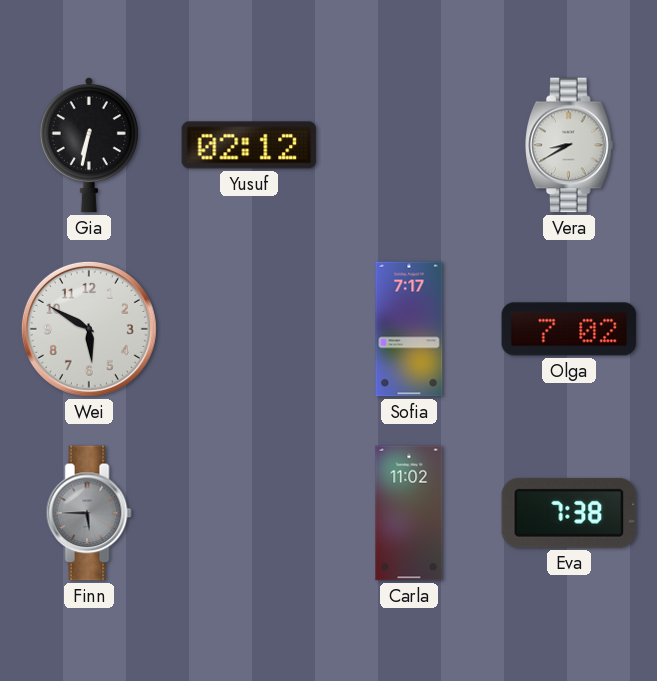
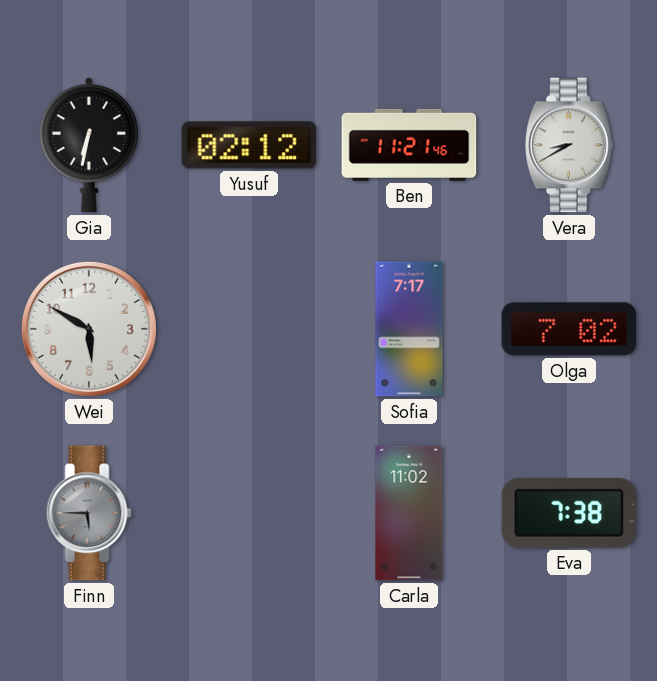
Ben: none -> 11:21
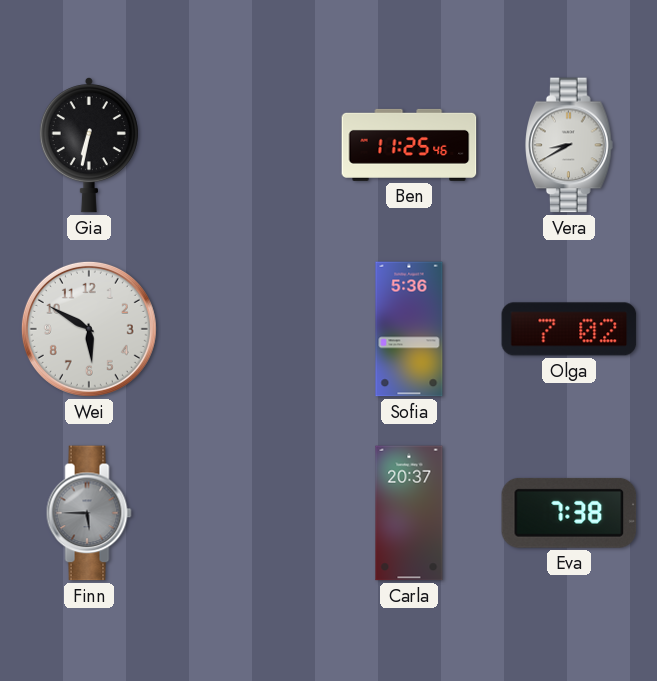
Yusuf: 02:12 -> none
Ben: 11:21 -> 11:25
Sofia: 7:17 -> 5:36
Carla: 11:02 -> 20:37
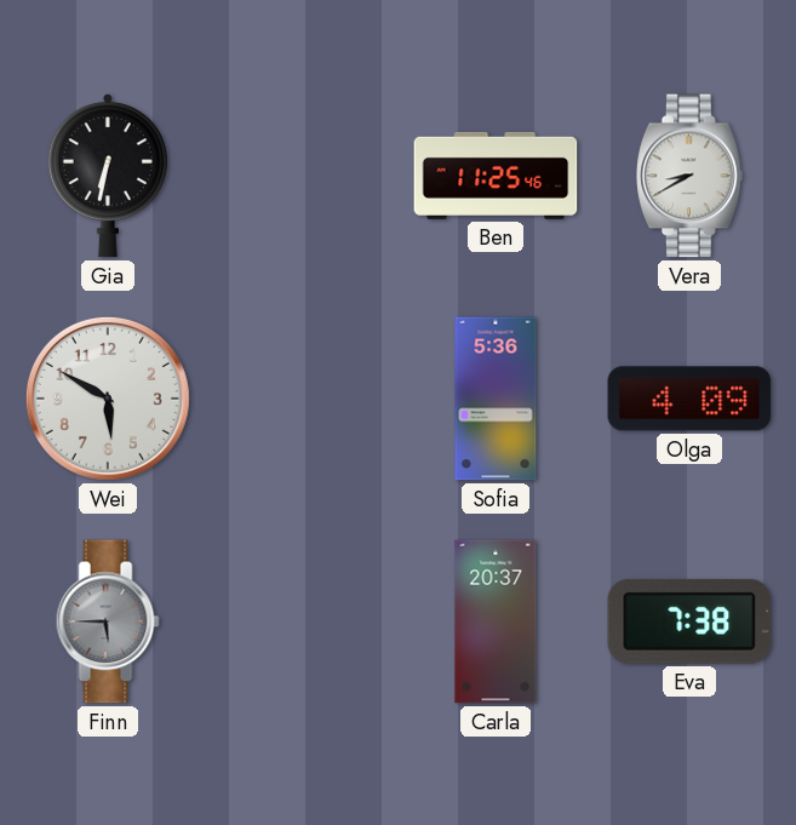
Olga: 7:02 -> 4:09
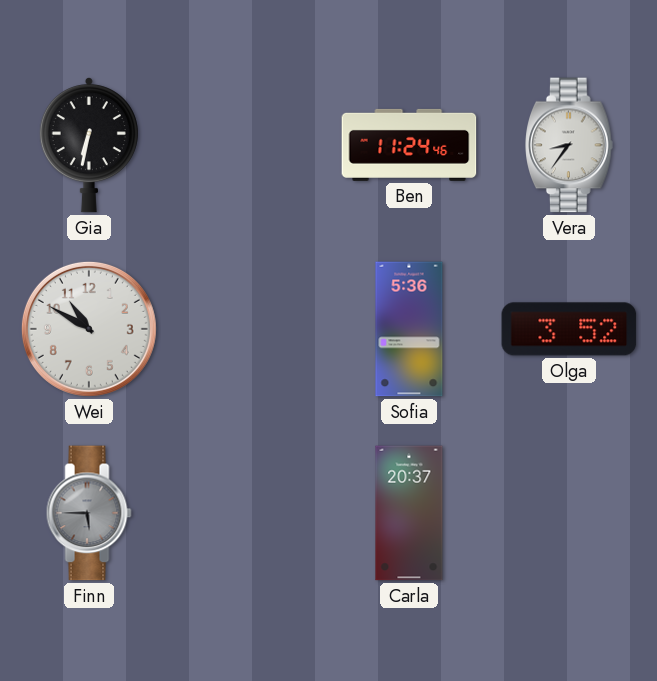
Ben: 11:25 -> 11:24
Vera: 8:40 -> 8:36
Wei: 5:50 -> 10:50
Olga: 4:09 -> 3:52
Eva: 7:38 -> none
